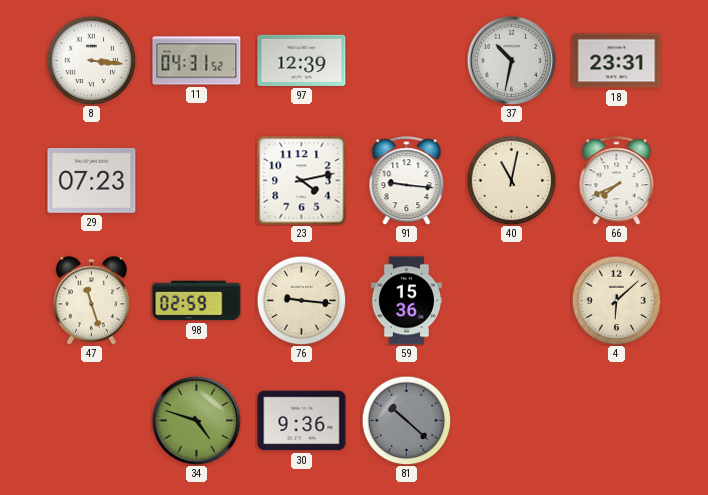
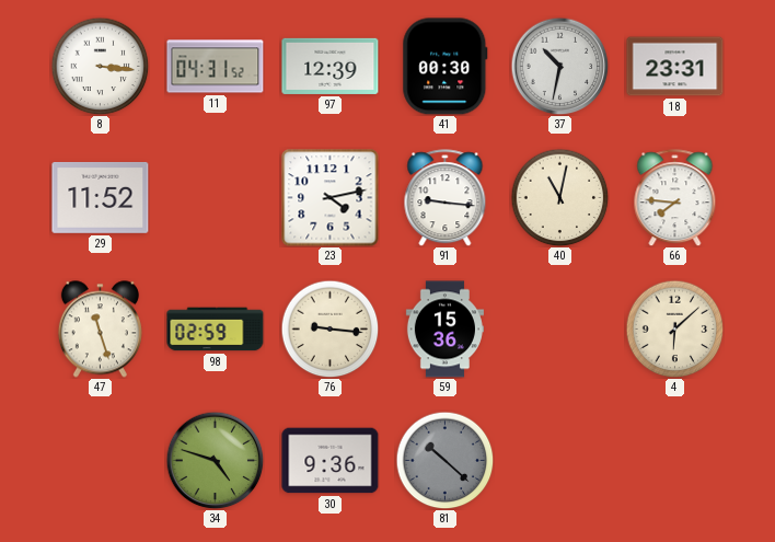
41: none -> 00:30
29: 07:23 -> 11:52
66: 7:41 -> 7:46
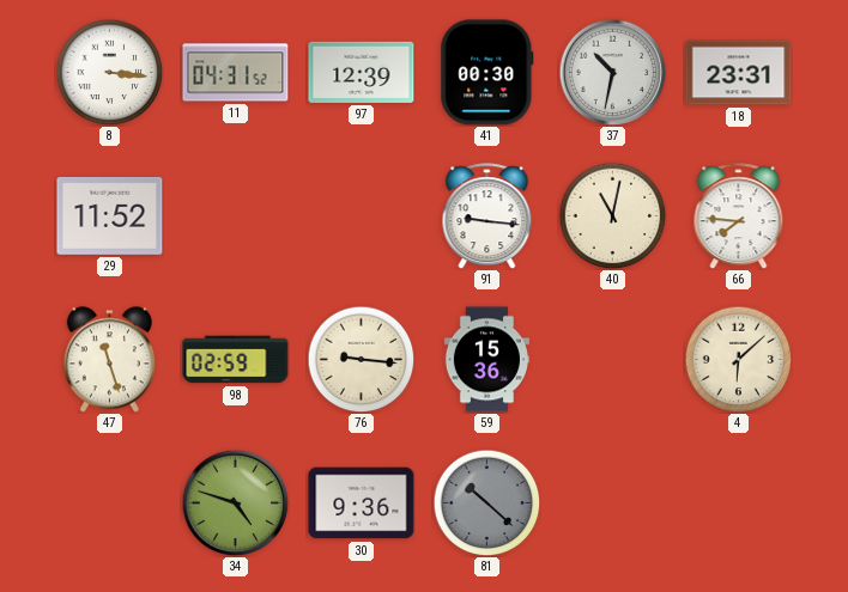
23: 4:13 -> none
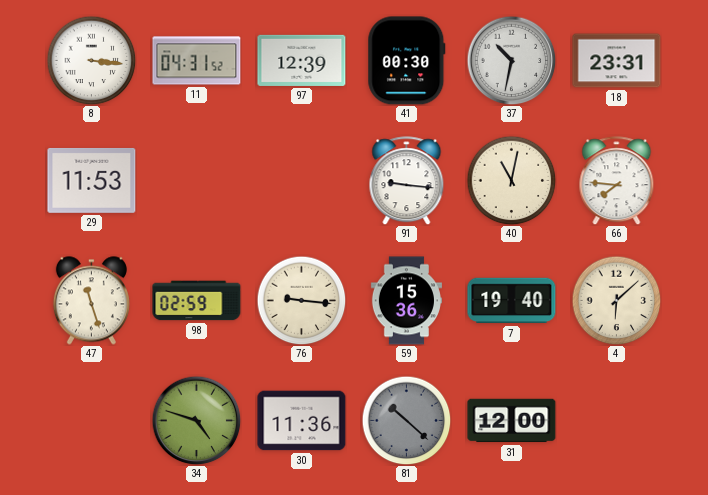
29: 11:52 -> 11:53
7: none -> 19:40
30: 9:36 -> 11:36
31: none -> 12:00
